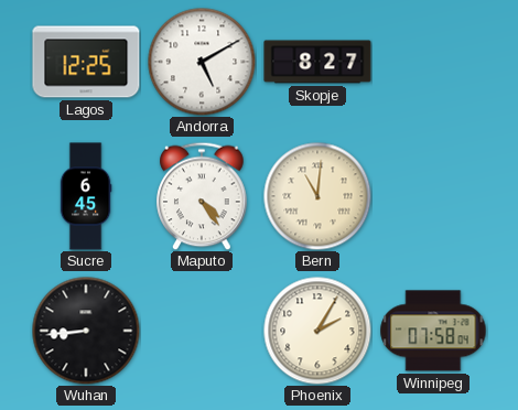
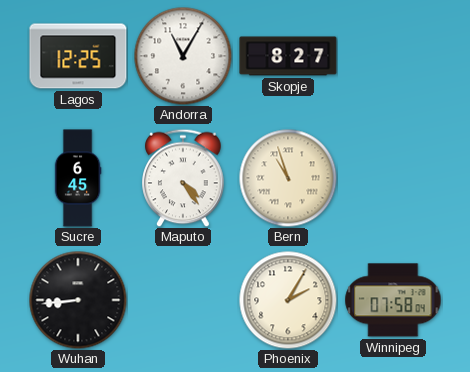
Andorra: 5:10 -> 11:05
Bern: 11:01 -> 10:57
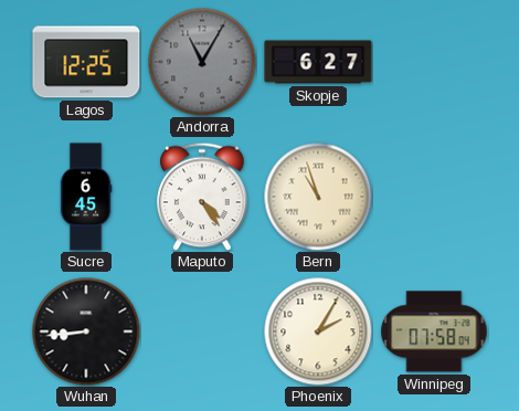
Andorra dial: white -> grey
Skopje: 8:27 -> 6:27
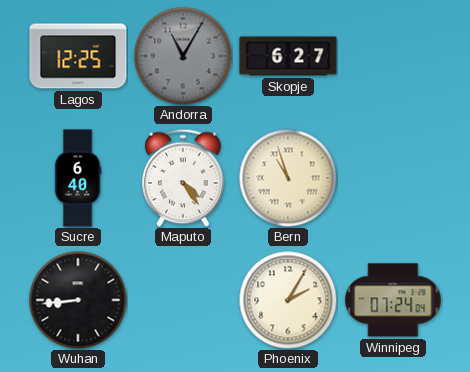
Sucre: 6:45 -> 6:40
Winnipeg: 07:58 -> 07:24
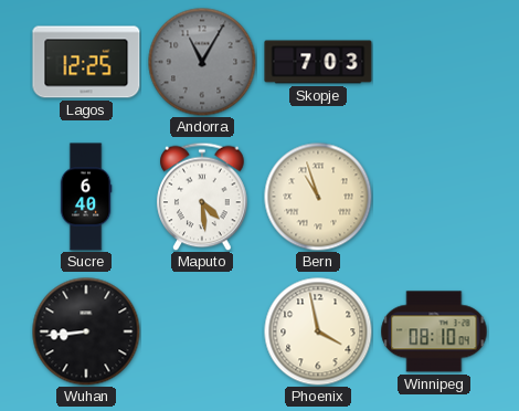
Skopje: 6:27 -> 7:03
Maputo: 4:24 -> 4:29
Phoenix: 2:05 -> 3:58
Winnipeg: 07:24 -> 08:10
